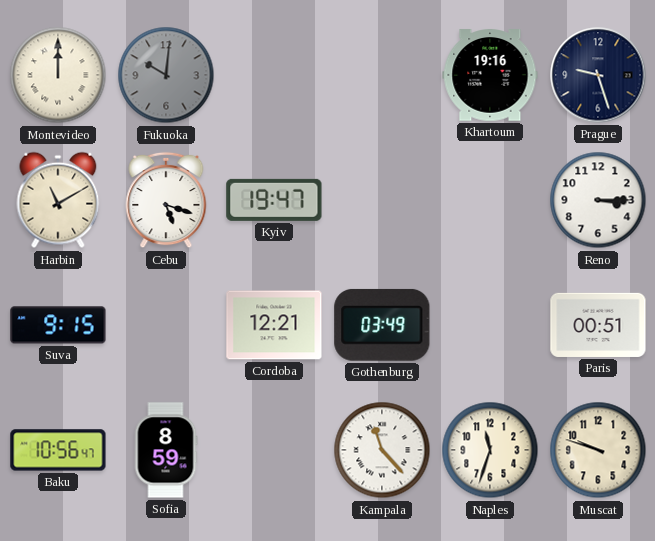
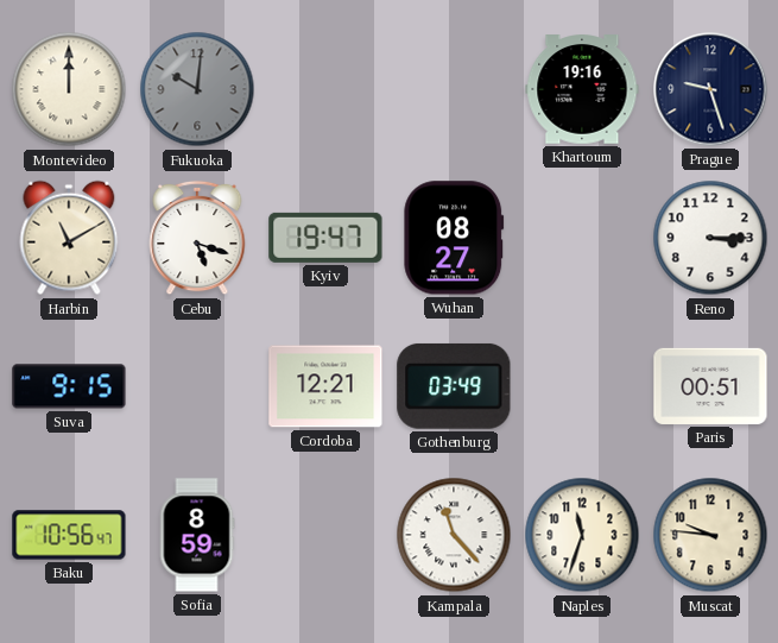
Wuhan: none -> 08:27
Muscat: 9:48 -> 9:46
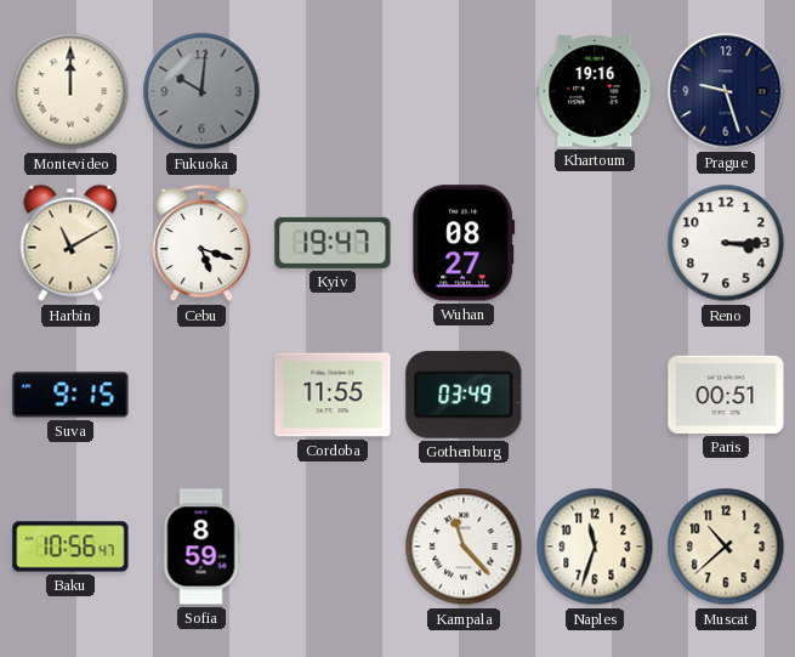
Cordoba: 12:21 -> 11:55
Muscat: 9:46 -> 10:38
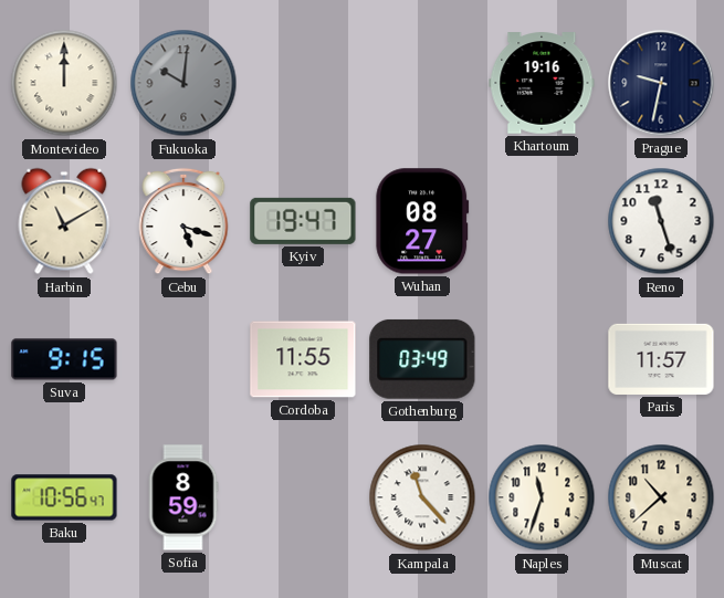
Prague: 9:27 -> 9:32
Reno: 3:15 -> 11:27
Paris: 00:51 -> 11:57
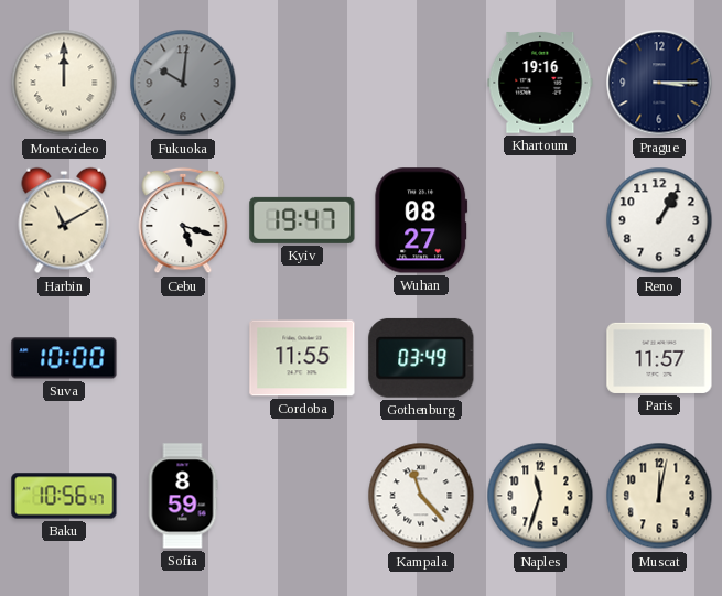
Prague: 9:32 -> 3:15
Reno: 11:27 -> 1:05
Suva: 9:15 -> 10:00
Muscat: 10:38 -> 12:02
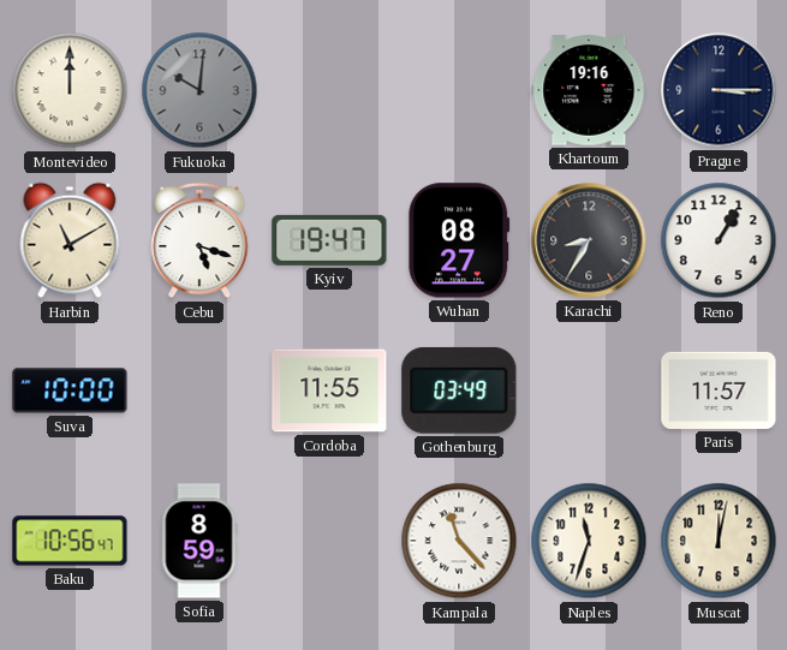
Karachi: none -> 8:35
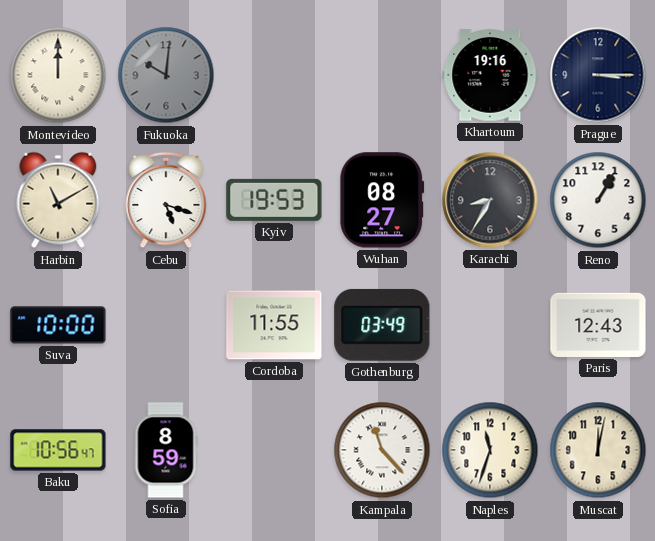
Kyiv: 19:47 -> 19:53
Paris: 11:57 -> 12:43
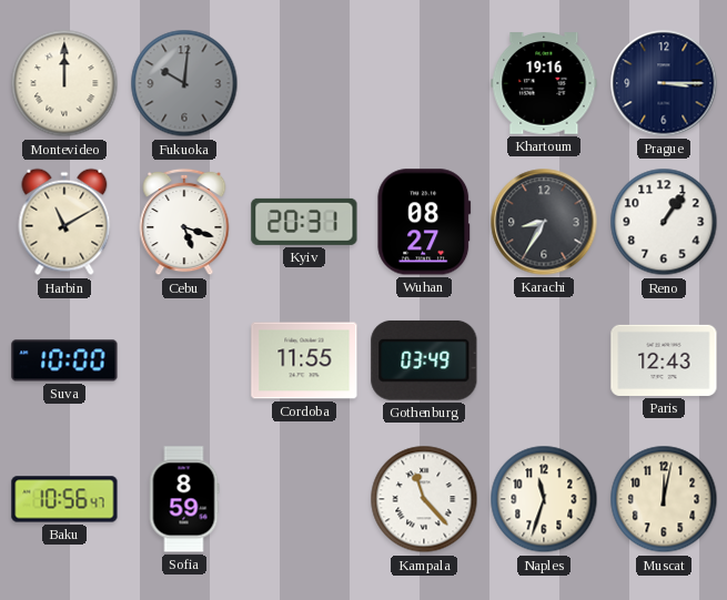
Kyiv: 19:53 -> 20:31
Reno: 1:05 -> 1:06
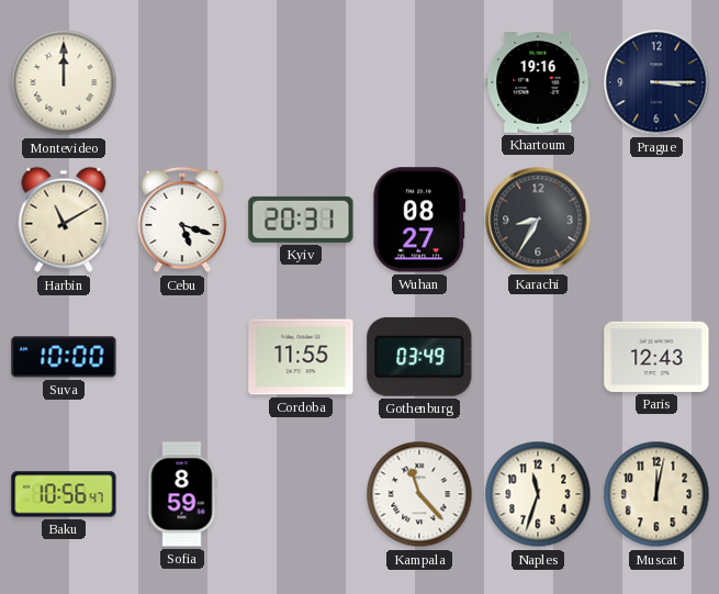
Fukuoka: 10:01 -> none
Reno: 1:06 -> none
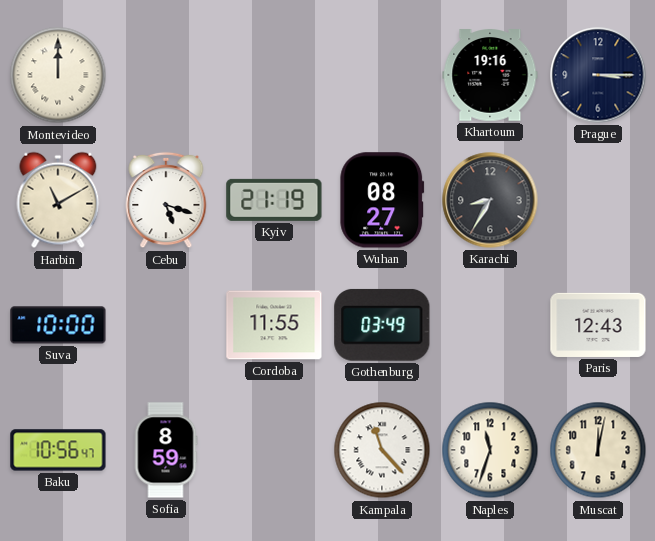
Kyiv: 20:31 -> 21:19
